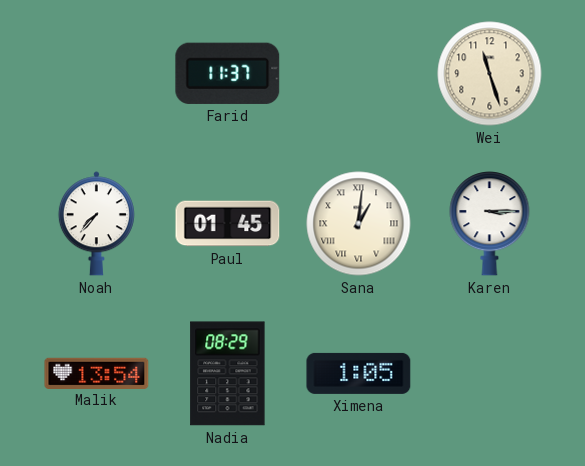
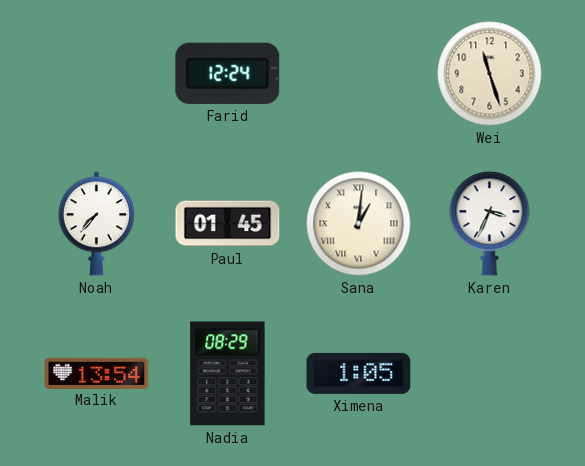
Farid: 11:37 -> 12:24
Karen: 3:15 -> 3:34
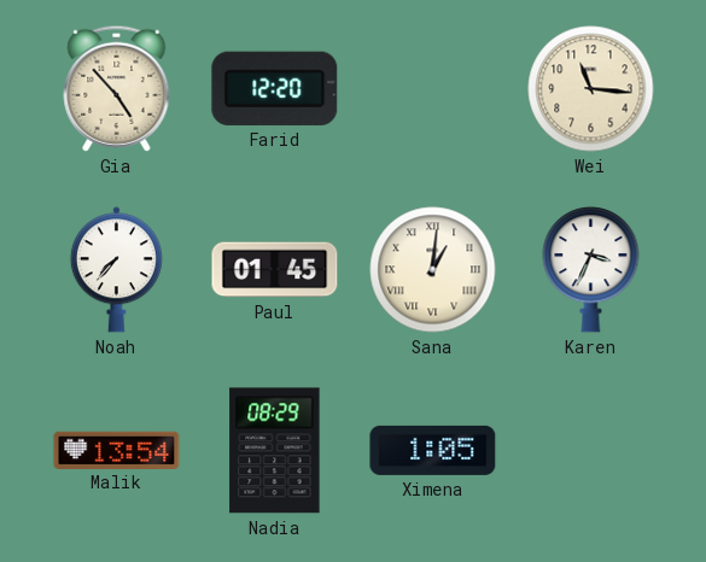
Gia: none -> 4:53
Farid: 12:24 -> 12:20
Wei: 11:27 -> 11:16
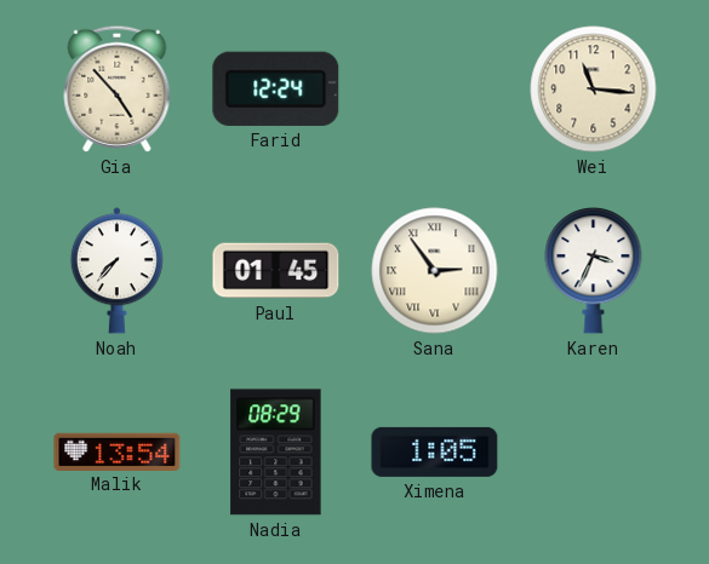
Farid: 12:20 -> 12:24
Sana: 1:01 -> 2:54
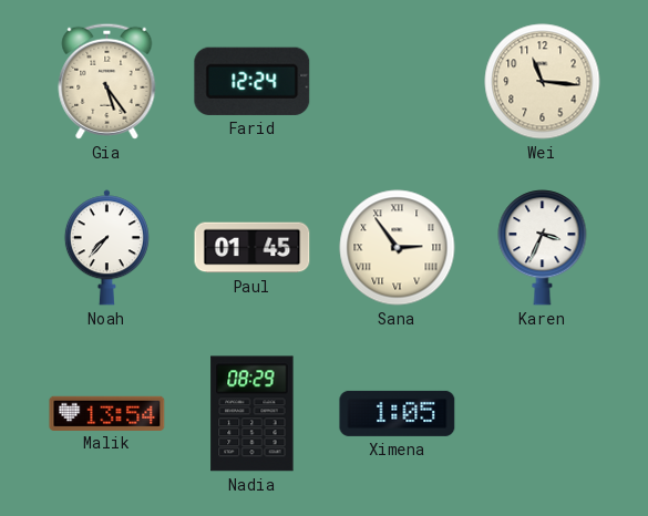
Gia: 4:53 -> 5:24
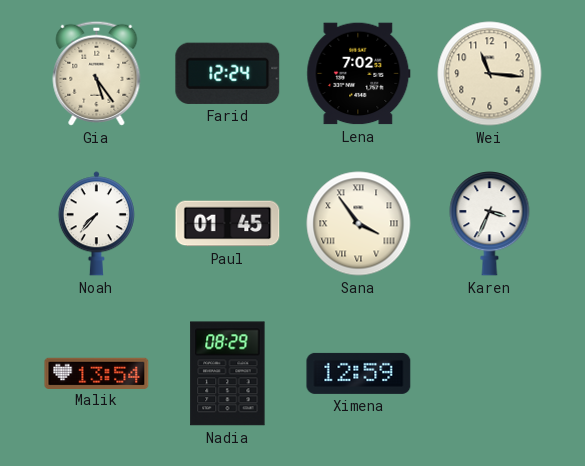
Lena: none -> 7:02
Sana: 2:54 -> 3:54
Ximena: 1:05 -> 12:59
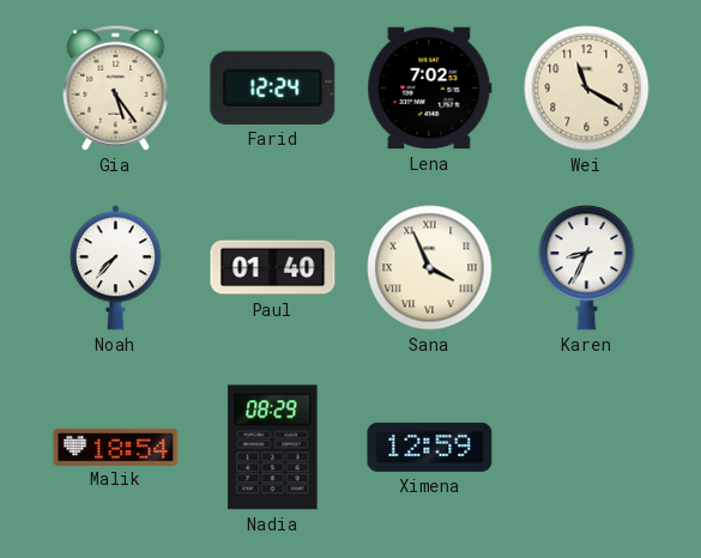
Wei: 11:16 -> 11:20
Paul: 01:45 -> 01:40
Sana: 3:54 -> 3:56
Karen: 3:34 -> 8:34
Malik: 13:54 -> 18:54
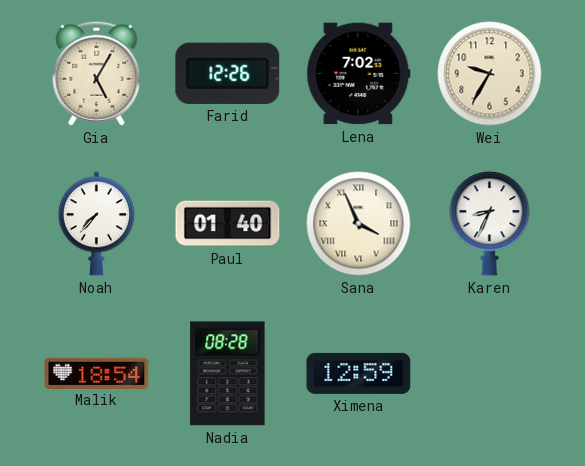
Gia: 5:24 -> 5:05
Farid: 12:24 -> 12:26
Wei: 11:20 -> 9:35
Nadia: 08:29 -> 08:28
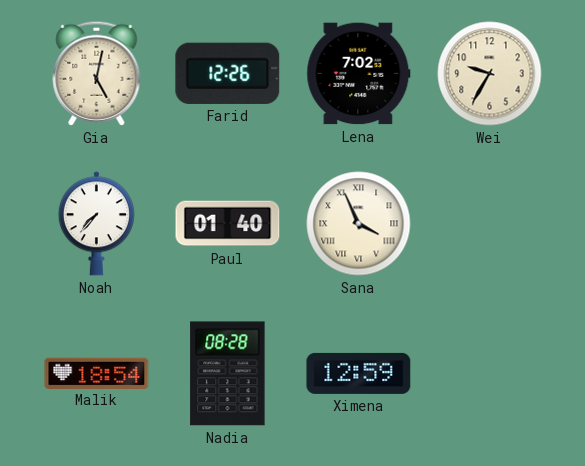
Gia: 5:05 -> 5:02
Karen: 8:34 -> none
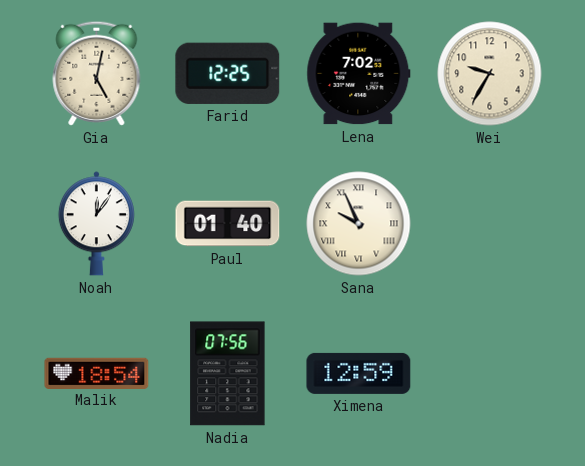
Farid: 12:26 -> 12:25
Noah: 7:37 -> 12:06
Sana: 3:56 -> 9:56
Nadia: 08:28 -> 07:56
